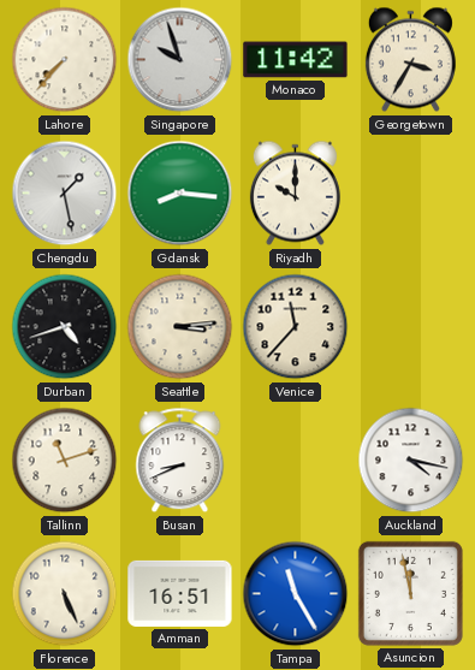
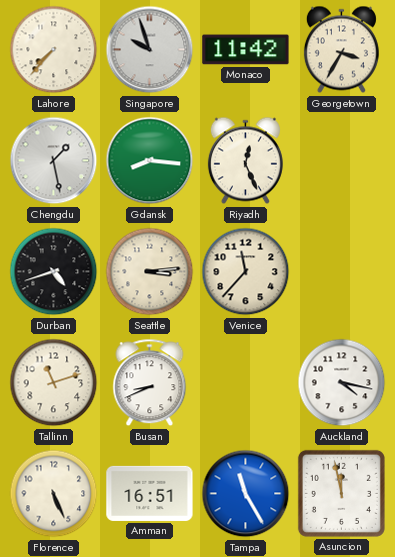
Riyadh: 10:00 -> 12:26
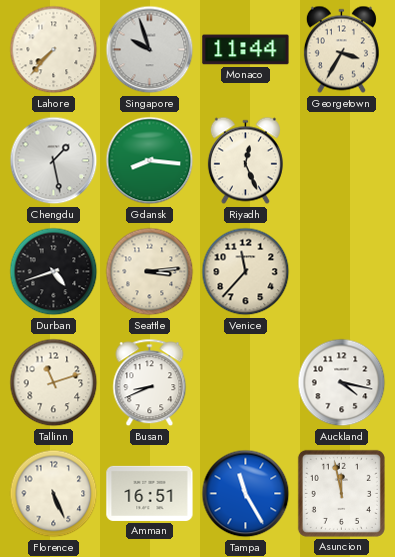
Monaco: 11:42 -> 11:44
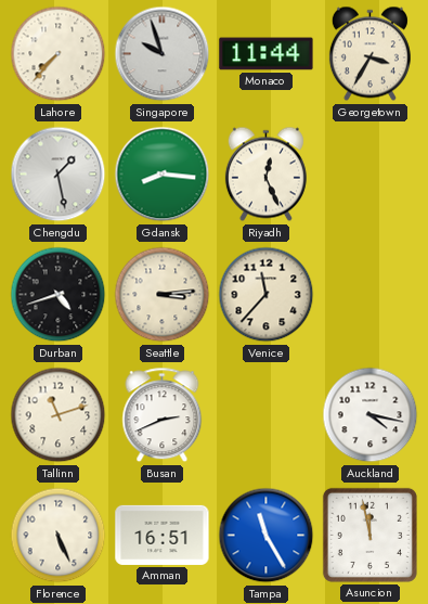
Busan: 8:41 -> 2:41
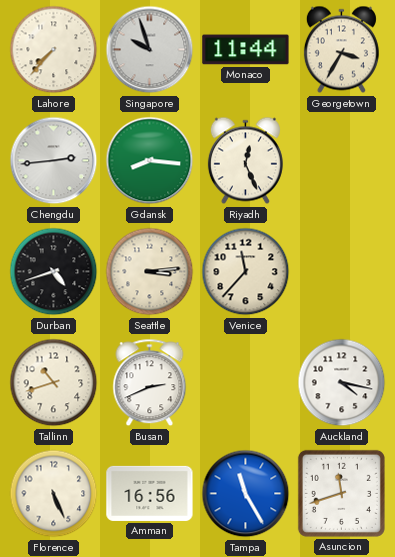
Chengdu: 1:28 -> 2:44
Tallinn: 11:12 -> 10:42
Amman: 16:51 -> 16:56
Asuncion: 11:58 -> 11:42
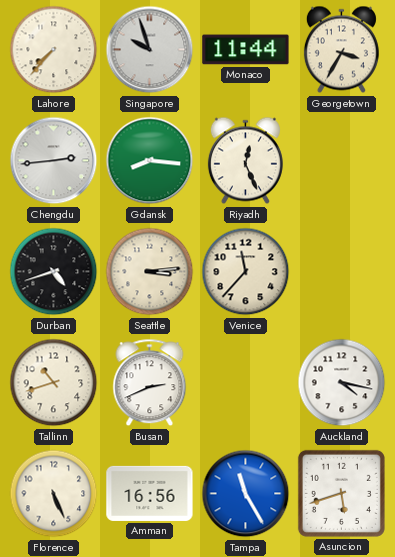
Asuncion: 11:42 -> 5:42
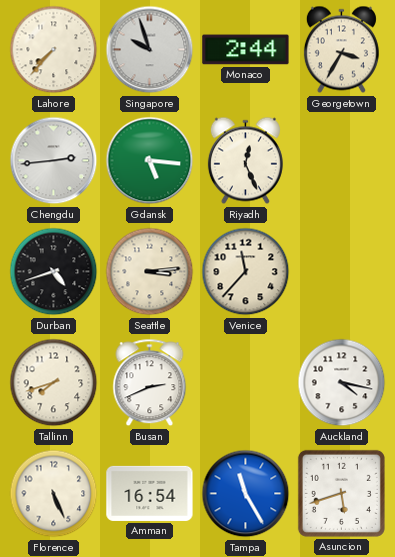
Monaco: 11:44 -> 2:44
Gdansk: 8:16 -> 5:16
Tallinn: 10:42 -> 7:42
Amman: 16:56 -> 16:54
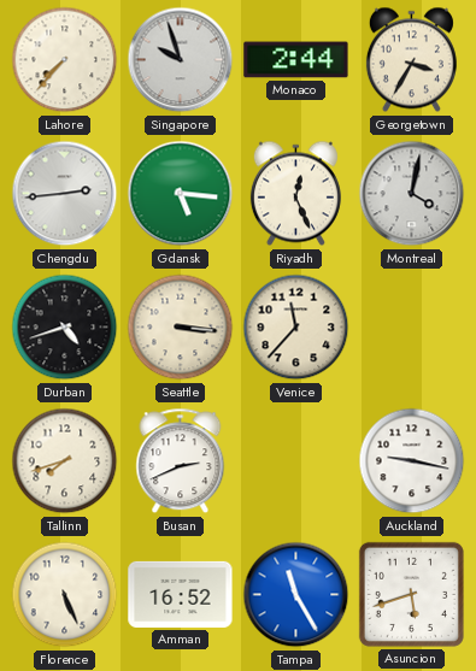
Montreal: none -> 4:02
Seattle: 3:14 -> 3:16
Auckland: 4:17 -> 9:17
Amman: 16:54 -> 16:52
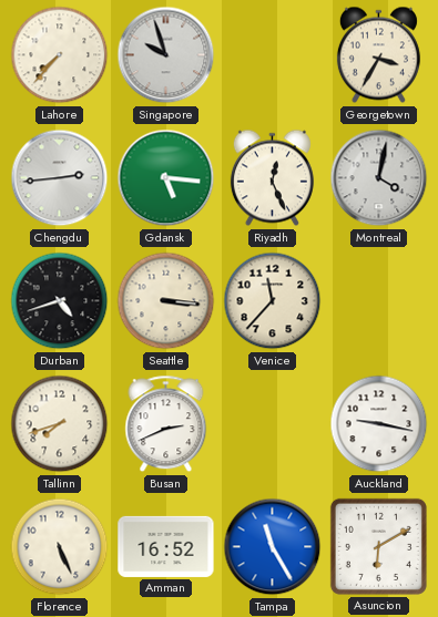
Monaco: 2:44 -> none
Asuncion: 5:42 -> 6:10
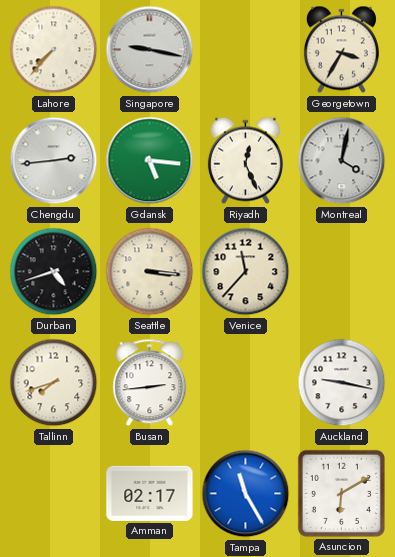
Singapore: 9:57 -> 9:17
Busan: 2:41 -> 2:44
Florence: 5:26 -> none
Amman: 16:52 -> 02:17
